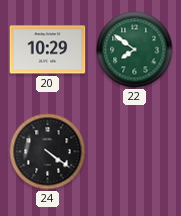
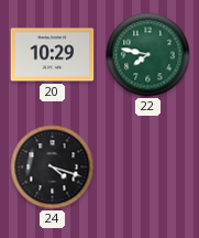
22: 7:51 -> 7:47
24: 4:21 -> 4:18
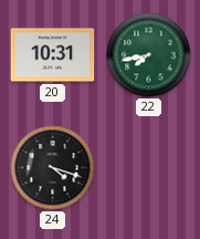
20: 10:29 -> 10:31
22: 7:47 -> 7:43
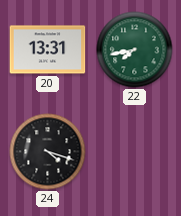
20: 10:31 -> 13:31
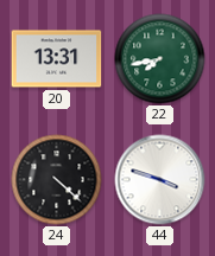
24: 4:18 -> 4:22
44: none -> 3:48
